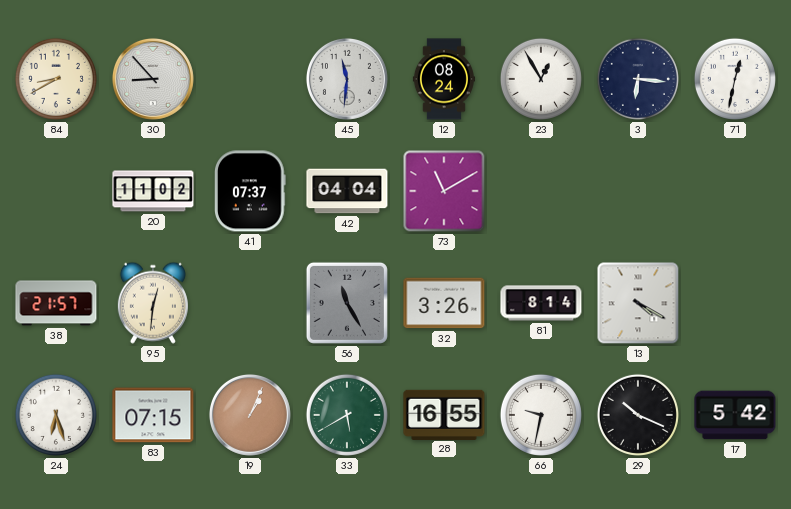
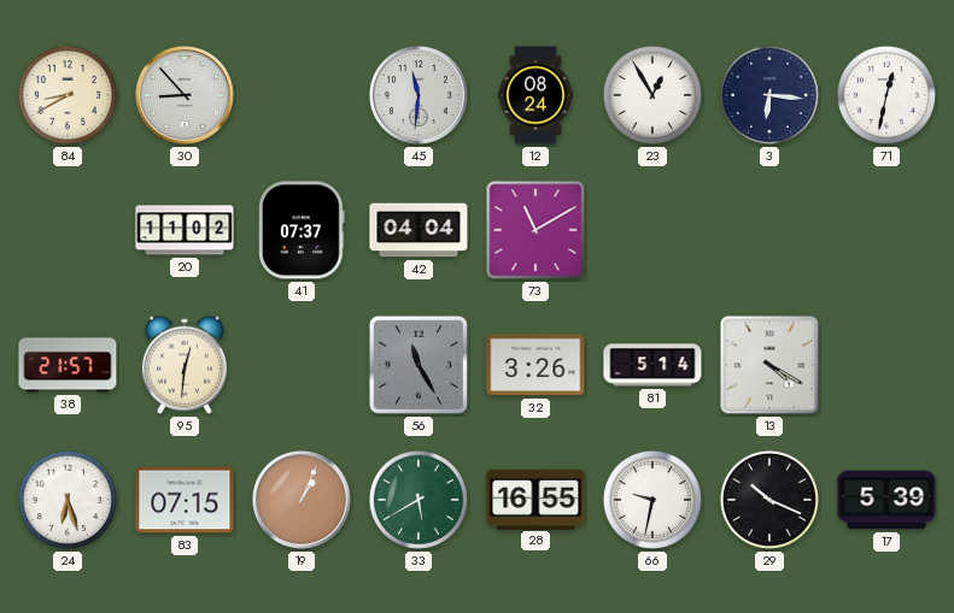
81: 8:14 -> 5:14
17: 5:42 -> 5:39
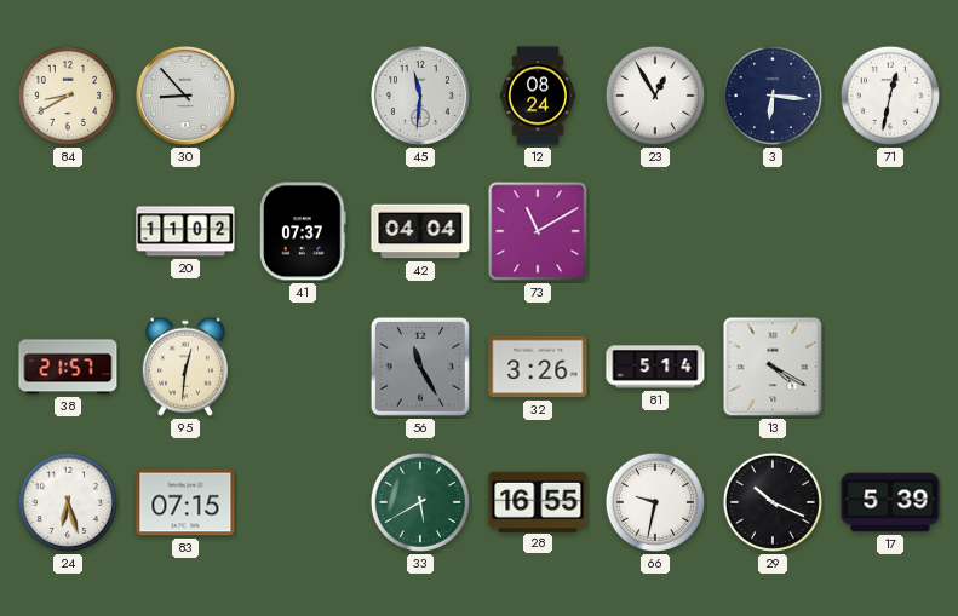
19: 1:04 -> none
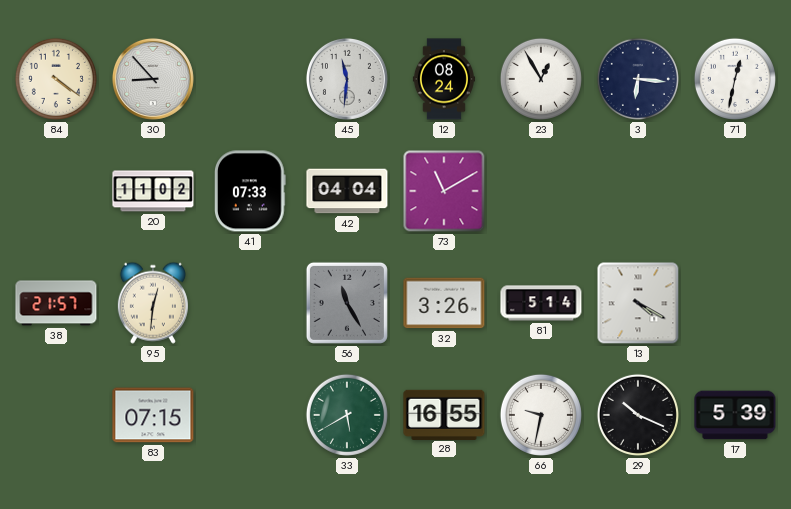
84: 8:40 -> 4:21
41: 07:37 -> 07:33
24: 6:27 -> none
